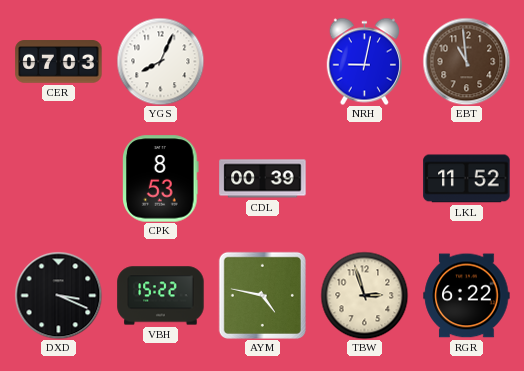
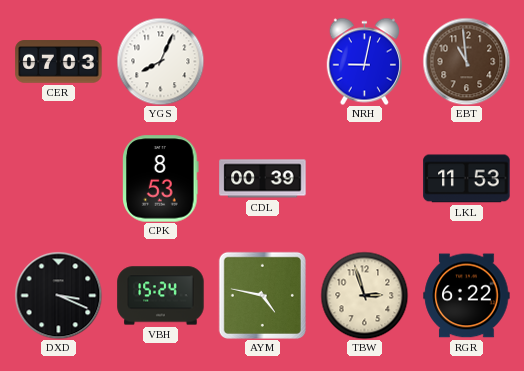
LKL: 11:52 -> 11:53
VBH: 15:22 -> 15:24
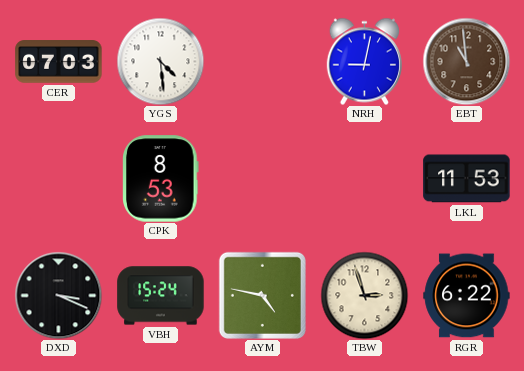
YGS: 8:04 -> 4:29
CDL: 00:39 -> none
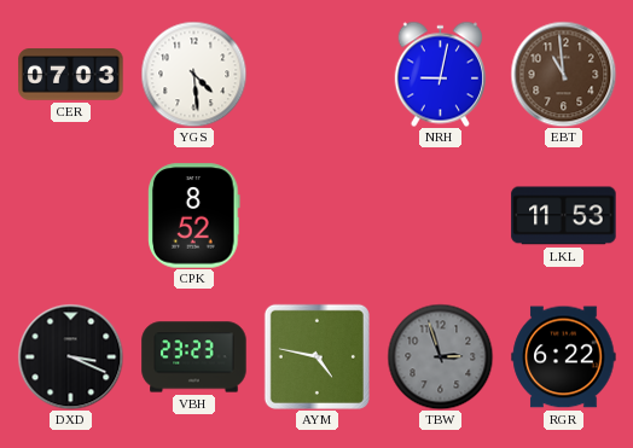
CPK: 8:53 -> 8:52
VBH: 15:24 -> 23:23
TBW dial: cream -> grey
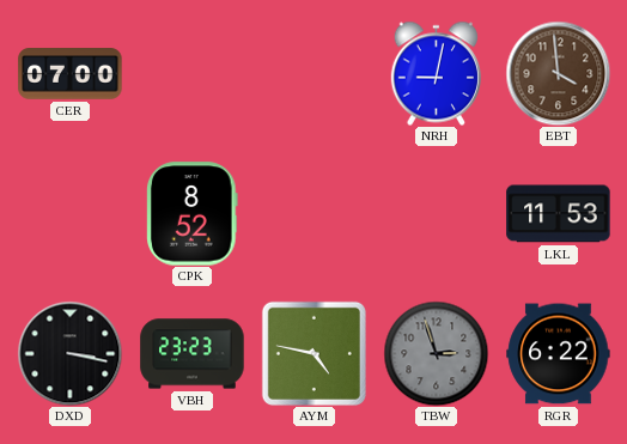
CER: 07:03 -> 07:00
YGS: 4:29 -> none
EBT: 10:59 -> 3:59
DXD: 3:19 -> 3:17
